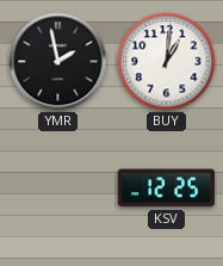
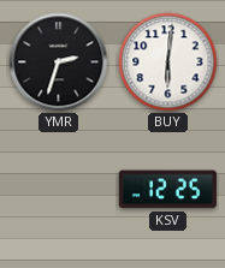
YMR: 1:58 -> 2:33
BUY: 1:01 -> 6:01
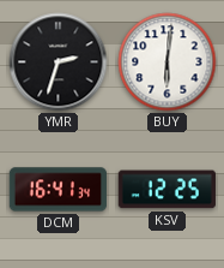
DCM: none -> 16:41
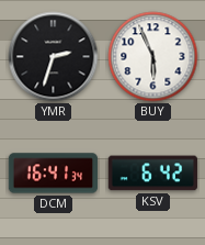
BUY: 6:01 -> 5:56
KSV: 12:25 -> 6:42
